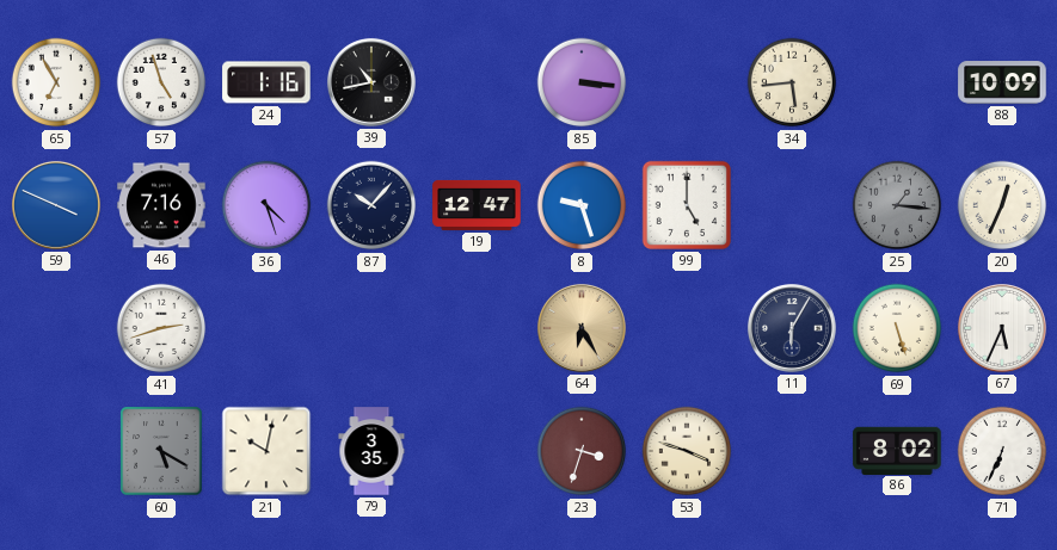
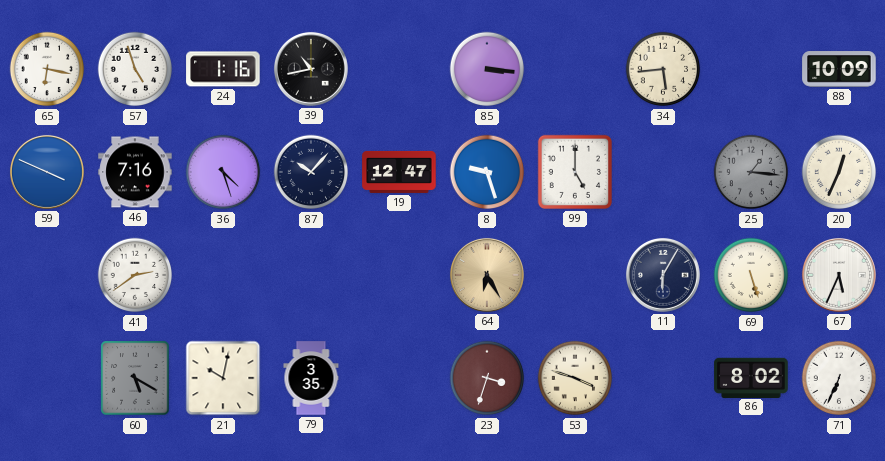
65: 6:55 -> 6:17
41: 2:42 -> 2:39
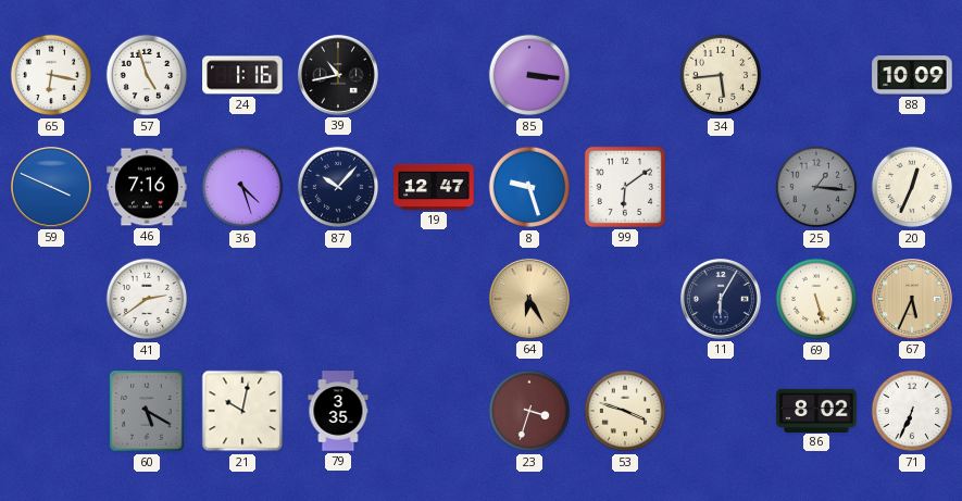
99: 5:00 -> 6:09
67 dial: white -> champagne
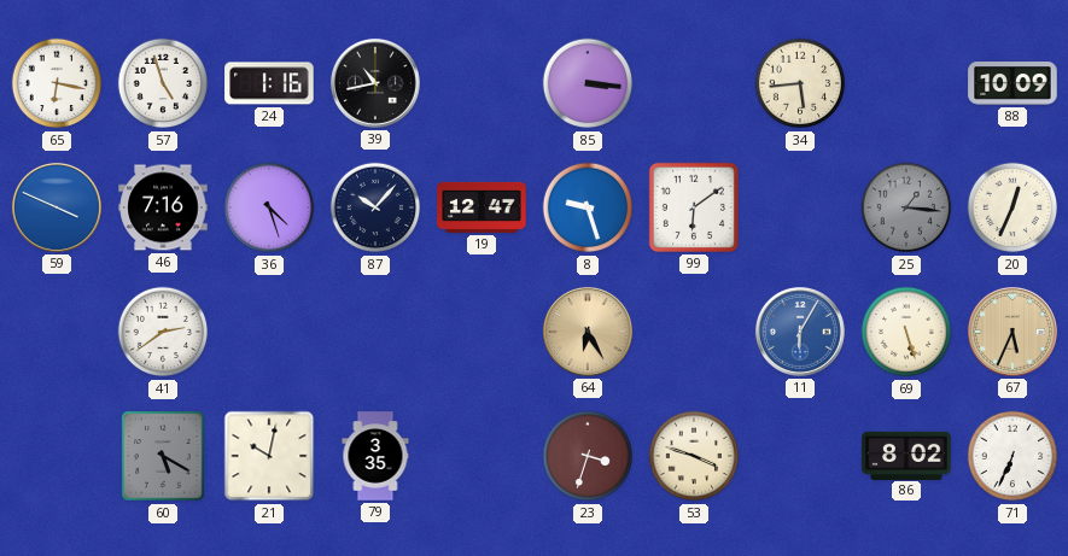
11 dial: navy -> blue
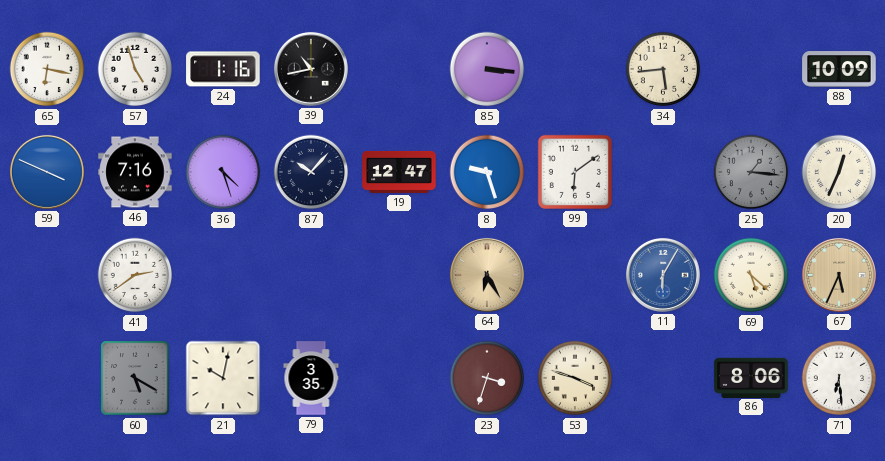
69: 5:27 -> 5:22
86: 8:02 -> 8:06
71: 6:34 -> 6:29
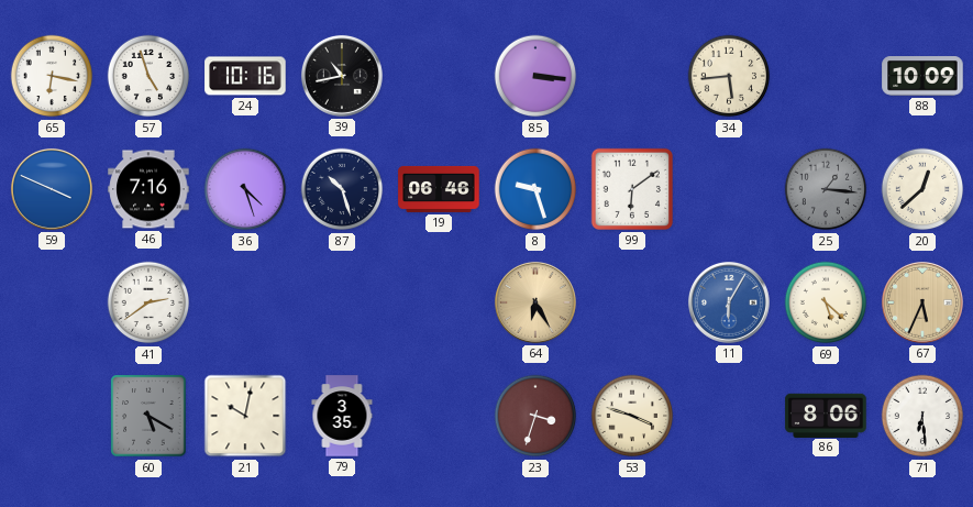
24: 1:16 -> 10:16
87: 10:07 -> 10:27
19: 12:47 -> 06:46
20: 12:34 -> 12:38
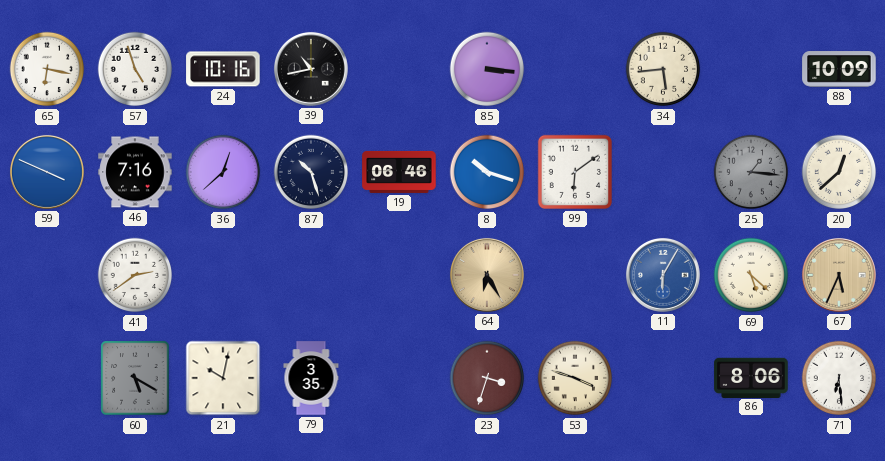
36: 4:27 -> 12:38
8: 9:27 -> 10:18
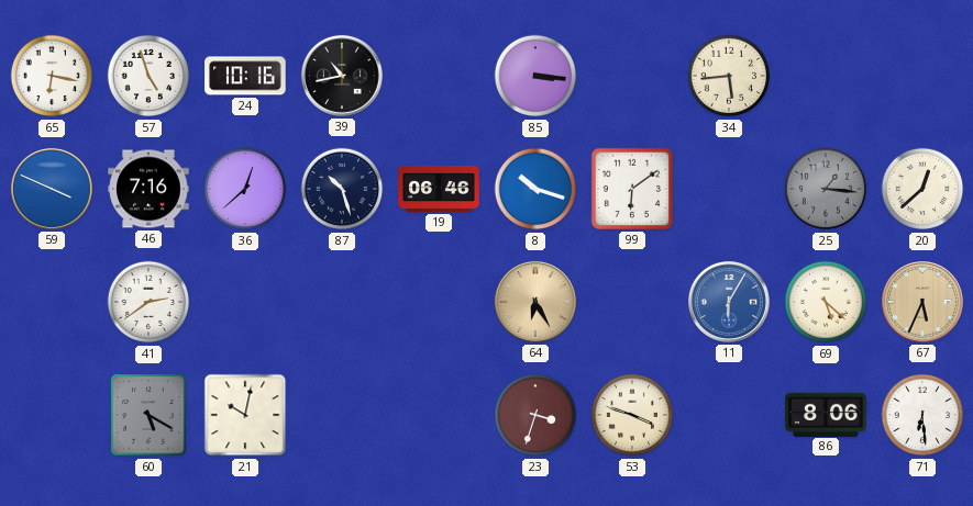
88: 10:09 -> none
79: 3:35 -> none
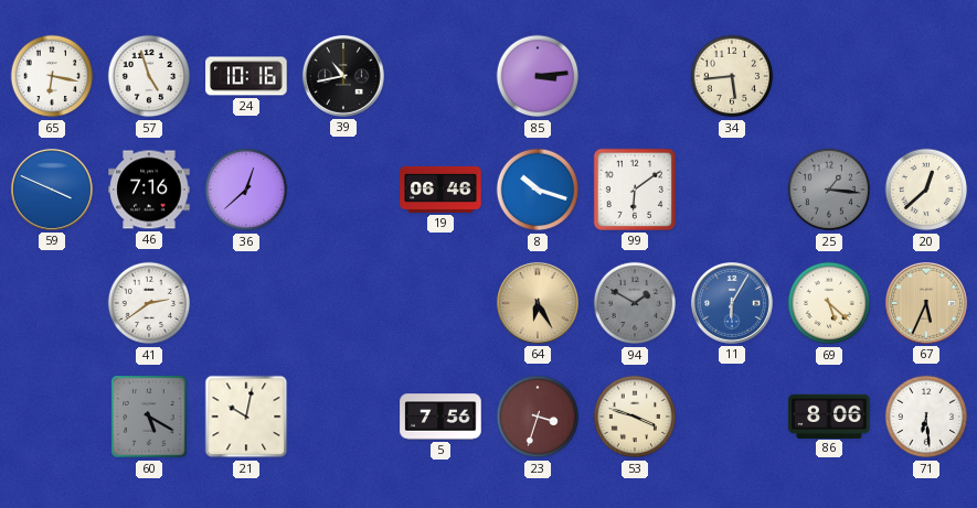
85: 3:16 -> 3:14
87: 10:27 -> none
94: none -> 1:50
5: none -> 7:56
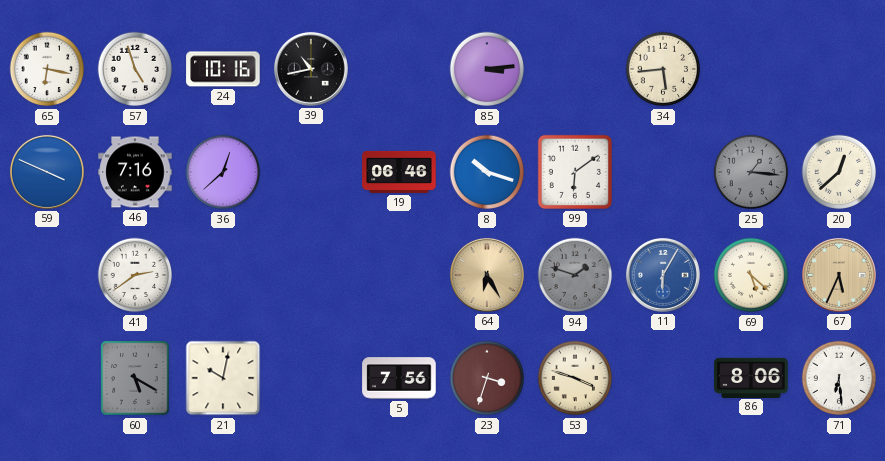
94: 1:50 -> 1:48
